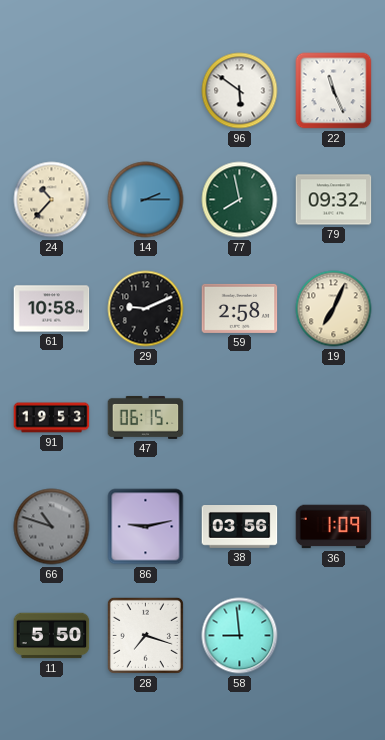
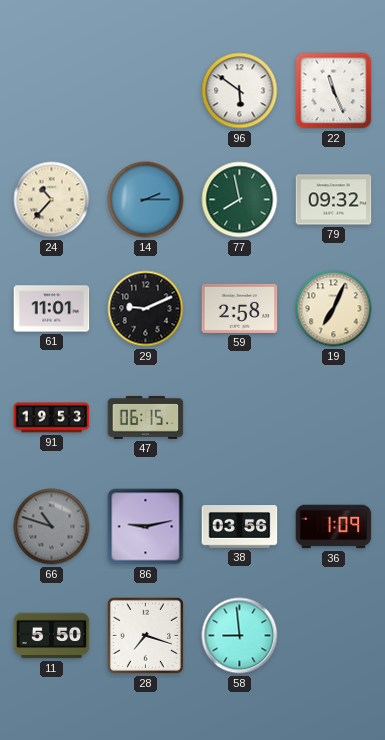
61: 10:58 -> 11:01
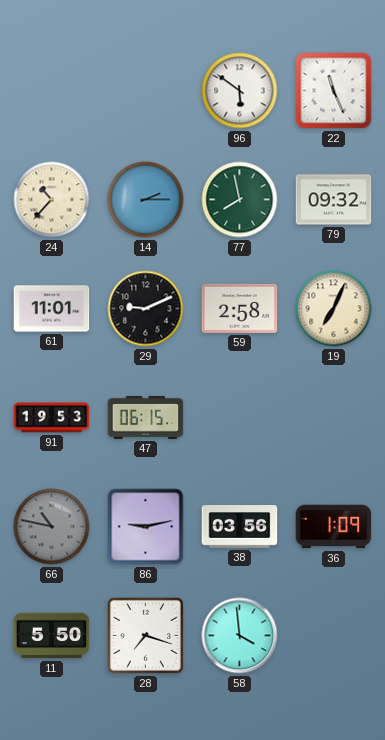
66: 10:48 -> 10:47
58: 8:59 -> 3:59
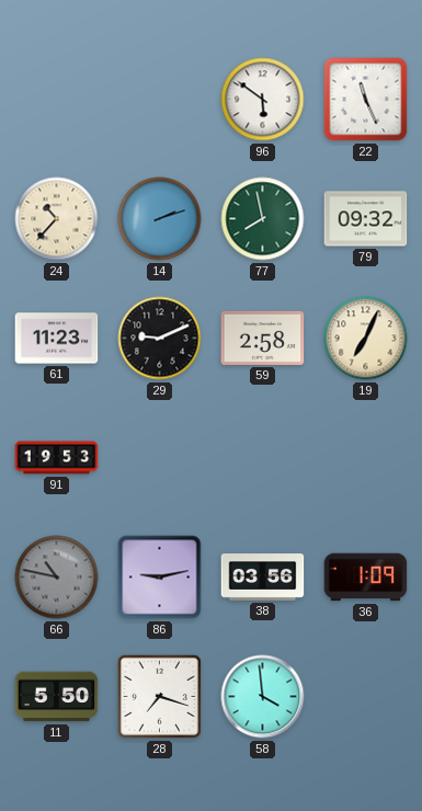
14: 2:15 -> 2:12
61: 11:01 -> 11:23
47: 06:15 -> none
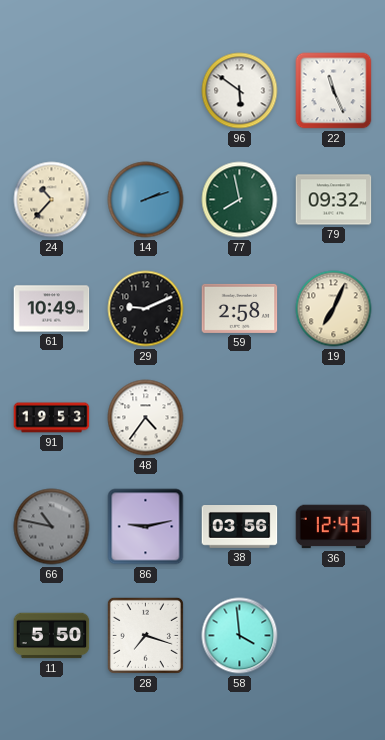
61: 11:23 -> 10:49
48: none -> 4:36
36: 1:09 -> 12:43
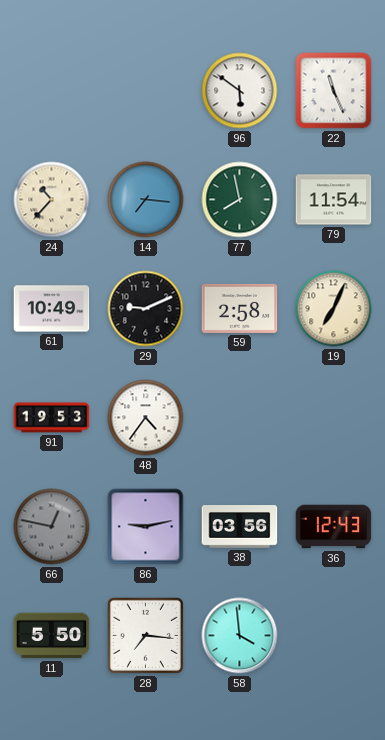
14: 2:12 -> 7:16
79: 09:32 -> 11:54
66: 10:47 -> 12:47
28: 7:18 -> 7:16
